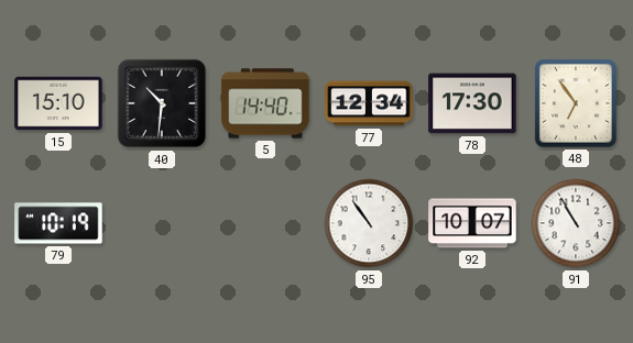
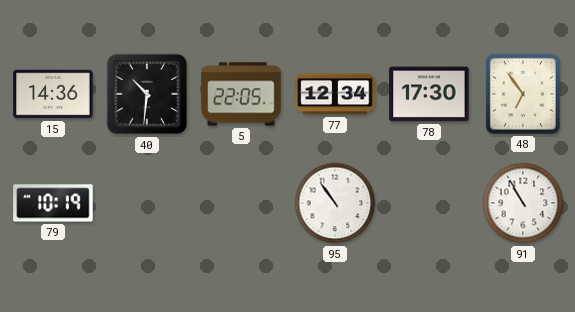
15: 15:10 -> 14:36
5: 14:40 -> 22:05
92: 10:07 -> none
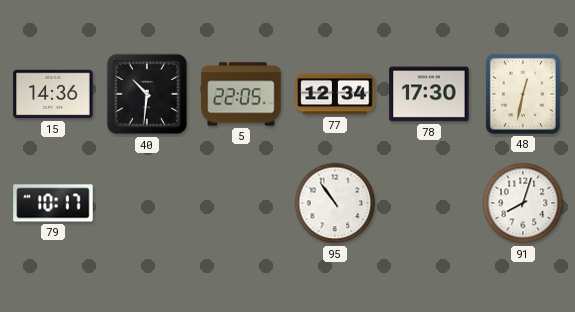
48: 6:54 -> 12:32
79: 10:19 -> 10:17
91: 10:55 -> 8:03
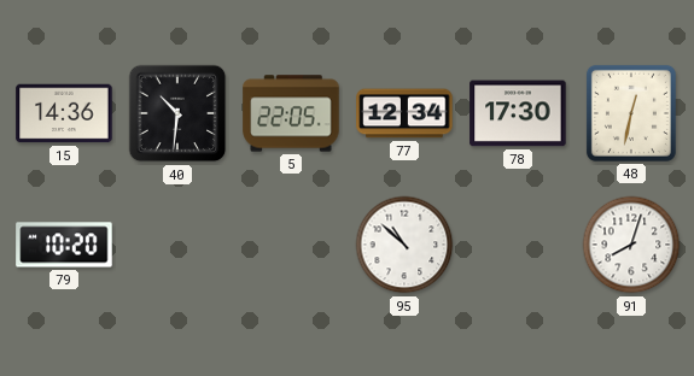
79: 10:17 -> 10:20
95: 10:54 -> 10:52
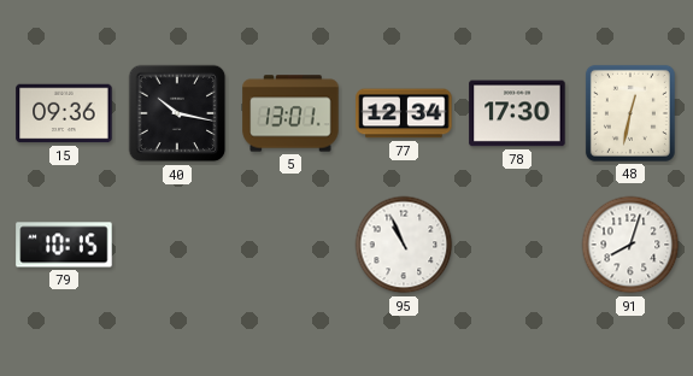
15: 14:36 -> 09:36
40: 10:31 -> 10:17
5: 22:05 -> 13:01
79: 10:20 -> 10:15
95: 10:52 -> 10:56
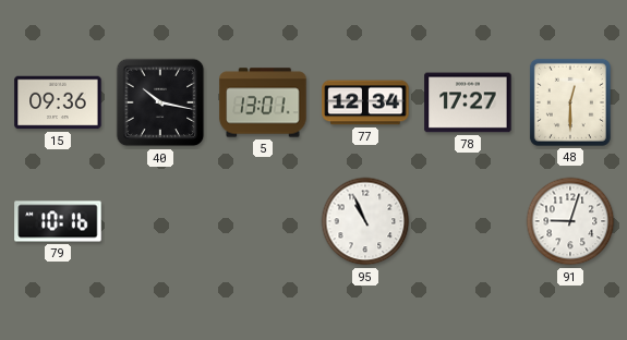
78: 17:30 -> 17:27
48: 12:32 -> 12:30
79: 10:15 -> 10:16
91: 8:03 -> 9:03
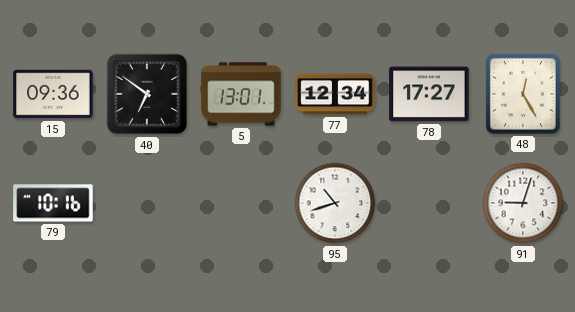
40: 10:17 -> 6:51
48: 12:30 -> 12:25
95: 10:56 -> 10:42
